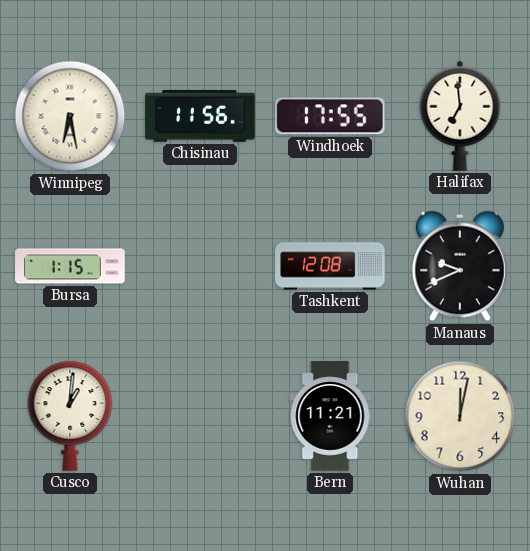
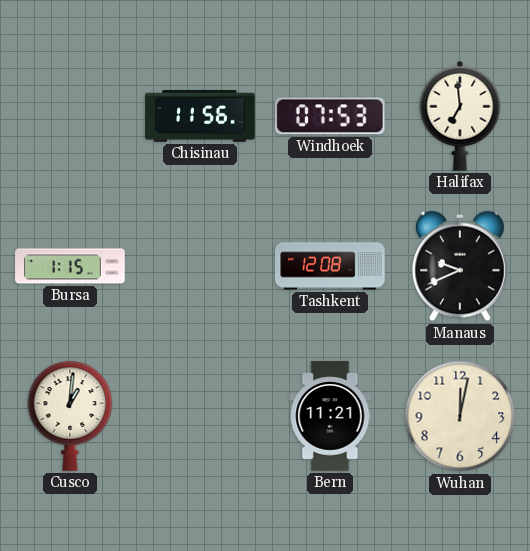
Winnipeg: 6:28 -> none
Windhoek: 17:55 -> 07:53
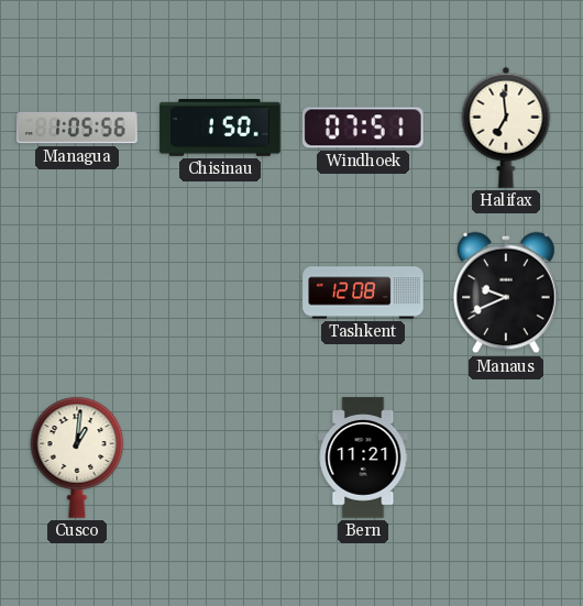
Managua: none -> 1:05
Chisinau: 11:56 -> 1:50
Windhoek: 07:53 -> 07:51
Bursa: 1:15 -> none
Wuhan: 12:02 -> none
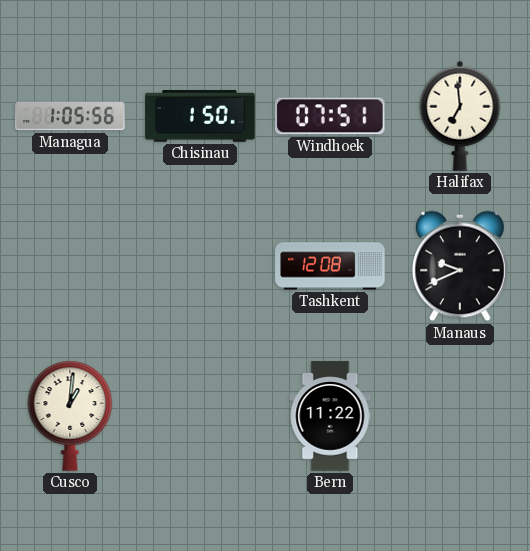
Bern: 11:21 -> 11:22
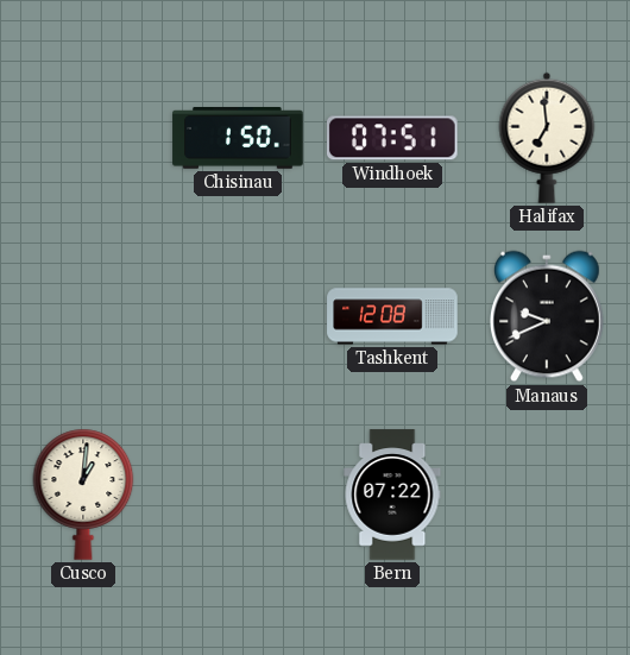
Managua: 1:05 -> none
Bern: 11:22 -> 07:22
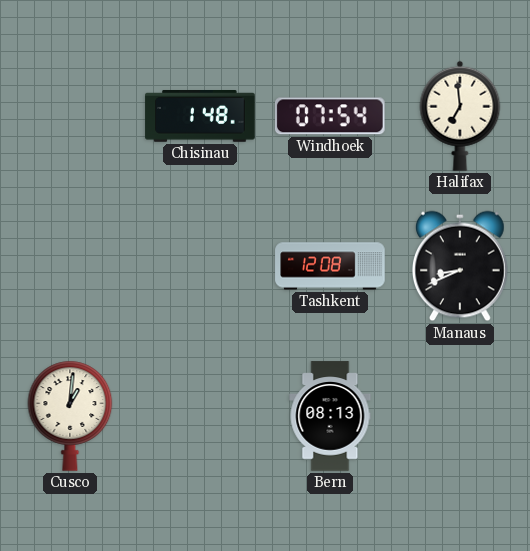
Chisinau: 1:50 -> 1:48
Windhoek: 07:51 -> 07:54
Manaus: 9:41 -> 8:41
Bern: 07:22 -> 08:13
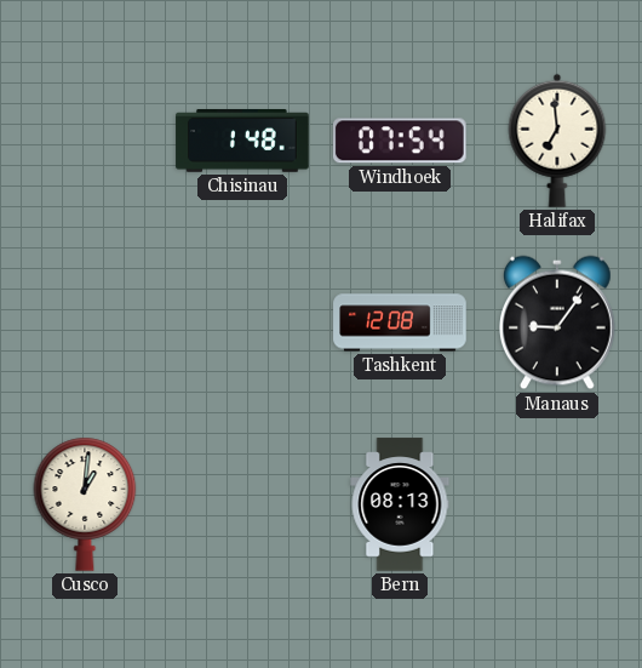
Manaus: 8:41 -> 9:06
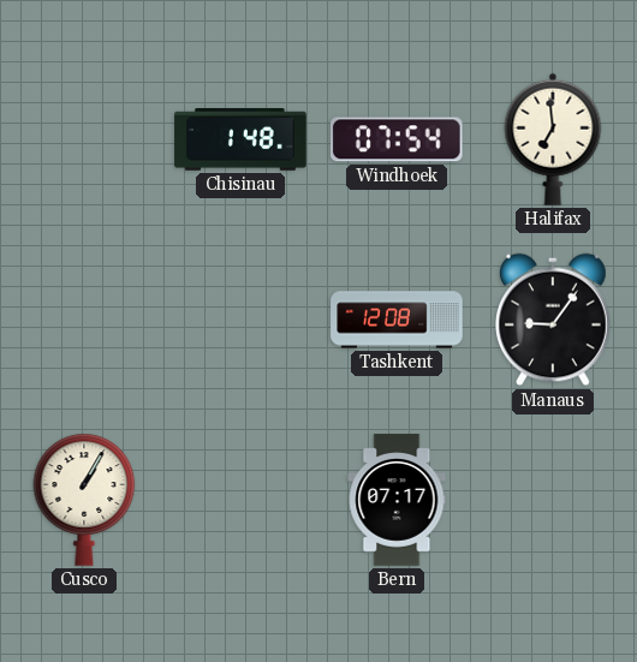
Cusco: 1:01 -> 1:05
Bern: 08:13 -> 07:17
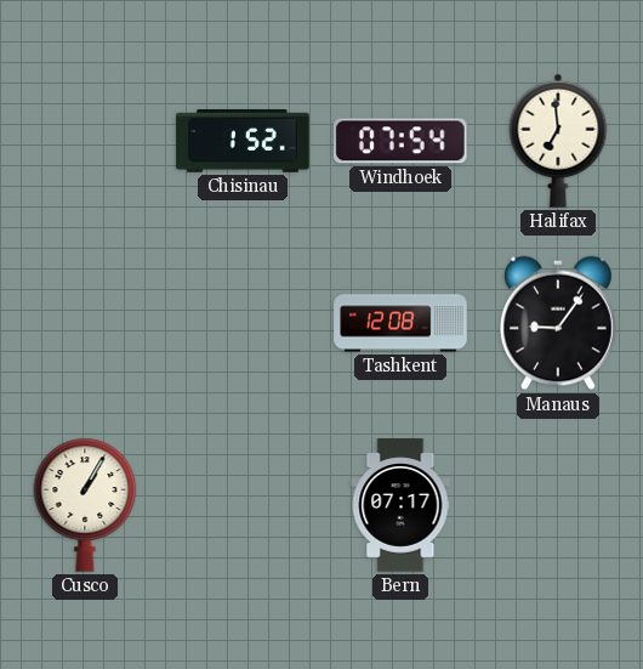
Chisinau: 1:48 -> 1:52
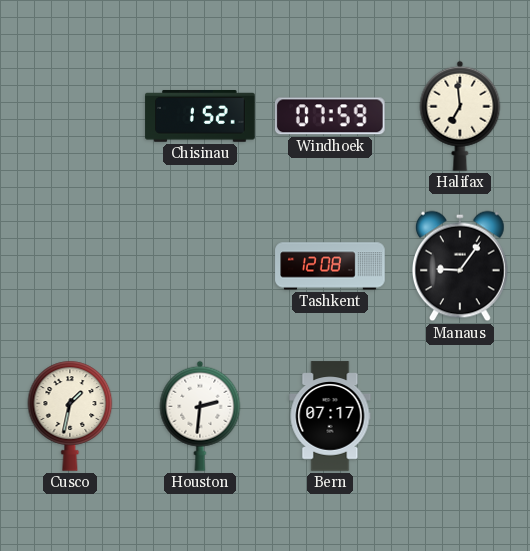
Windhoek: 07:54 -> 07:59
Cusco: 1:05 -> 1:32
Houston: none -> 2:31
